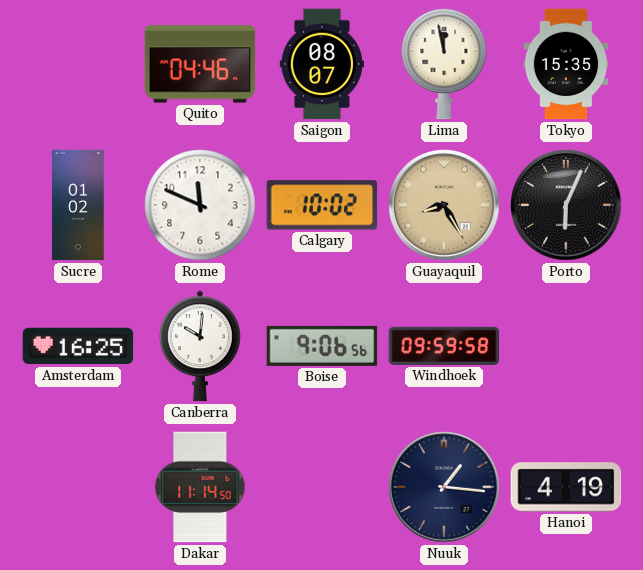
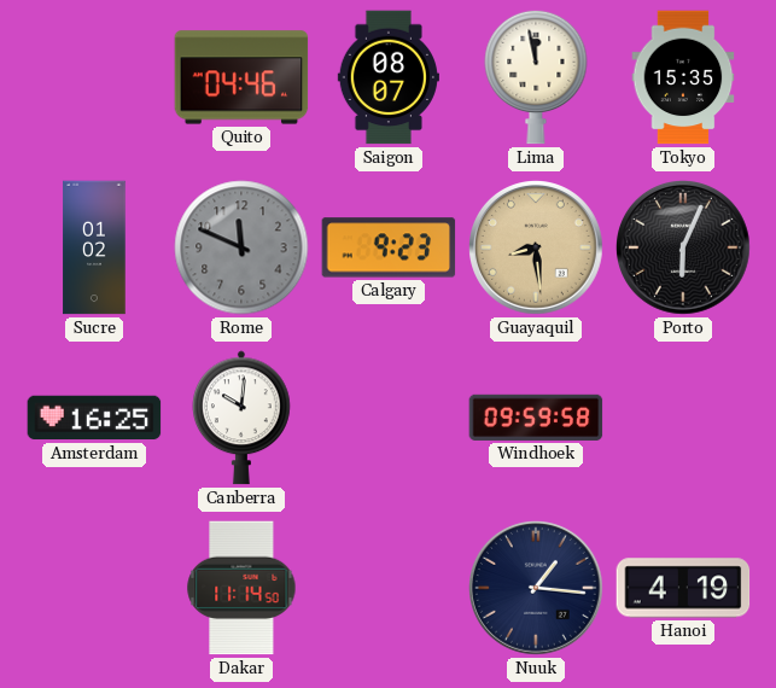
Rome dial: white -> grey
Calgary: 10:02 -> 9:23
Guayaquil: 8:25 -> 8:29
Boise: 9:06 -> none
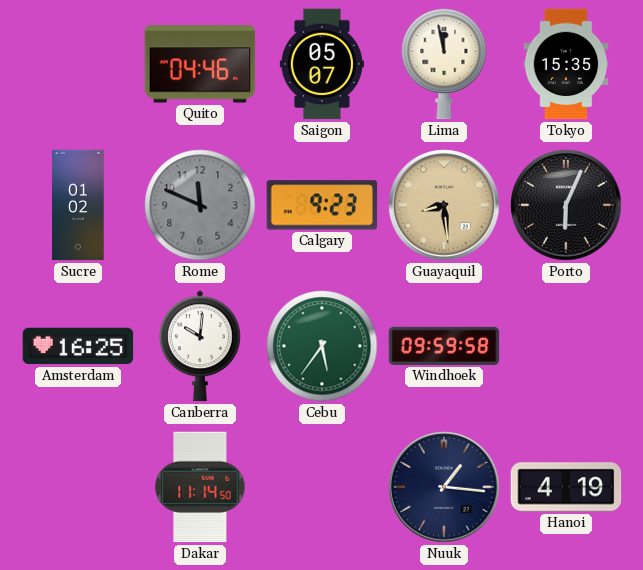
Saigon: 08:07 -> 05:07
Cebu: none -> 5:36
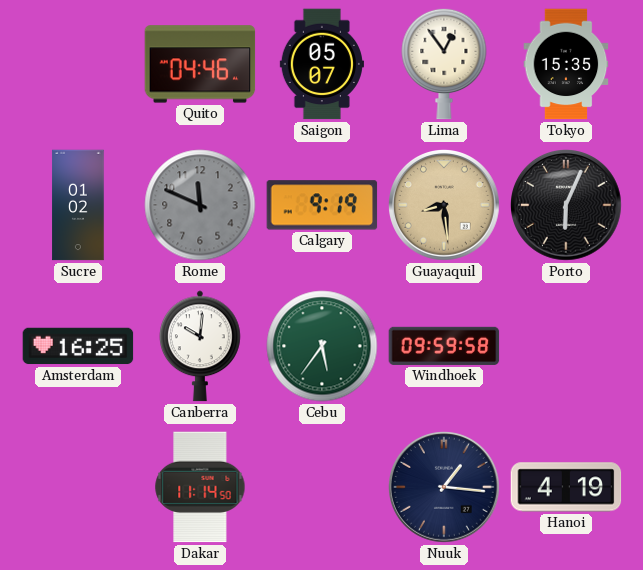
Lima: 11:58 -> 12:54
Calgary: 9:23 -> 9:19
